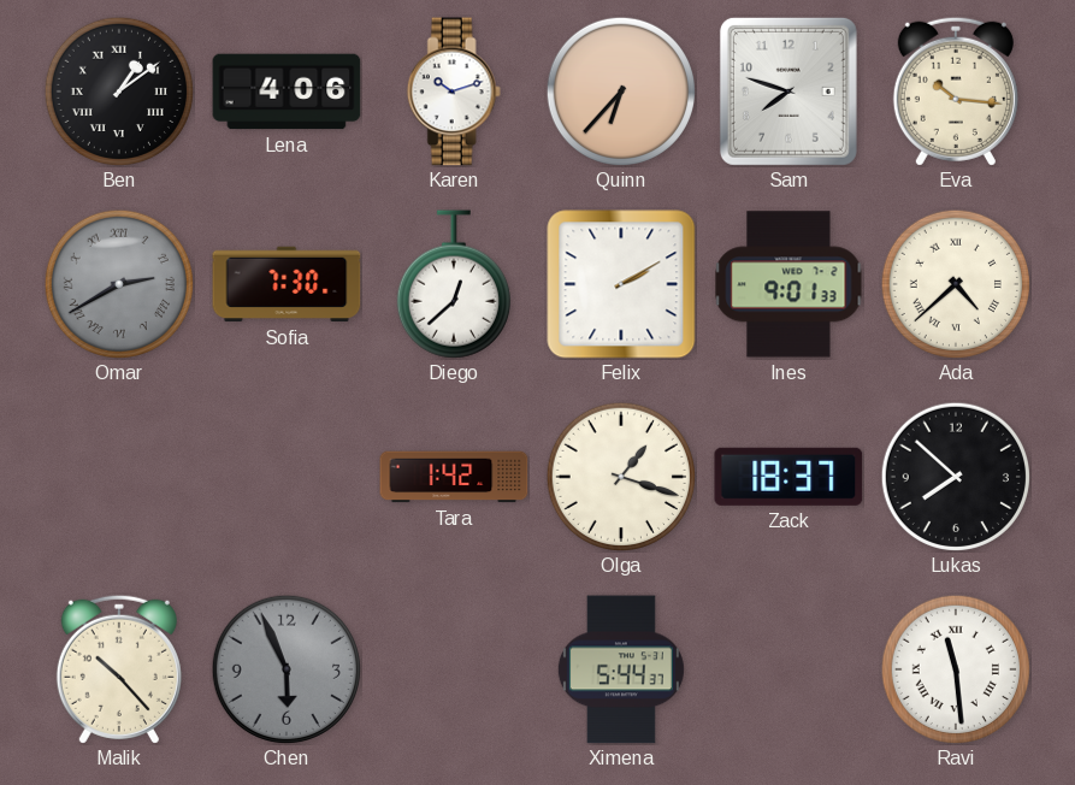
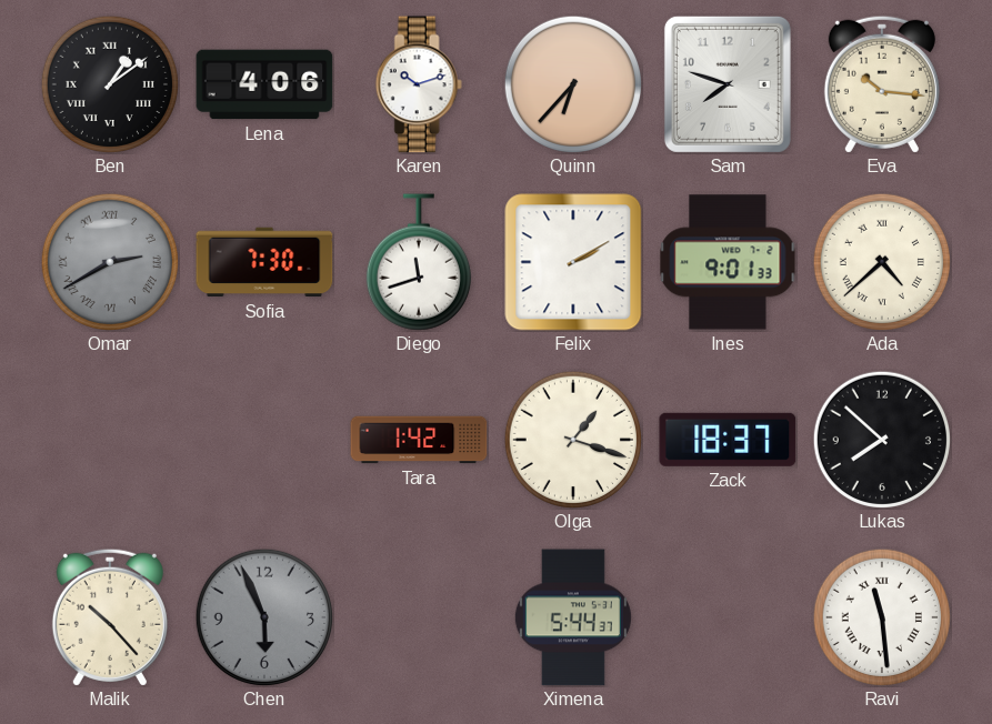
Diego: 12:38 -> 11:42
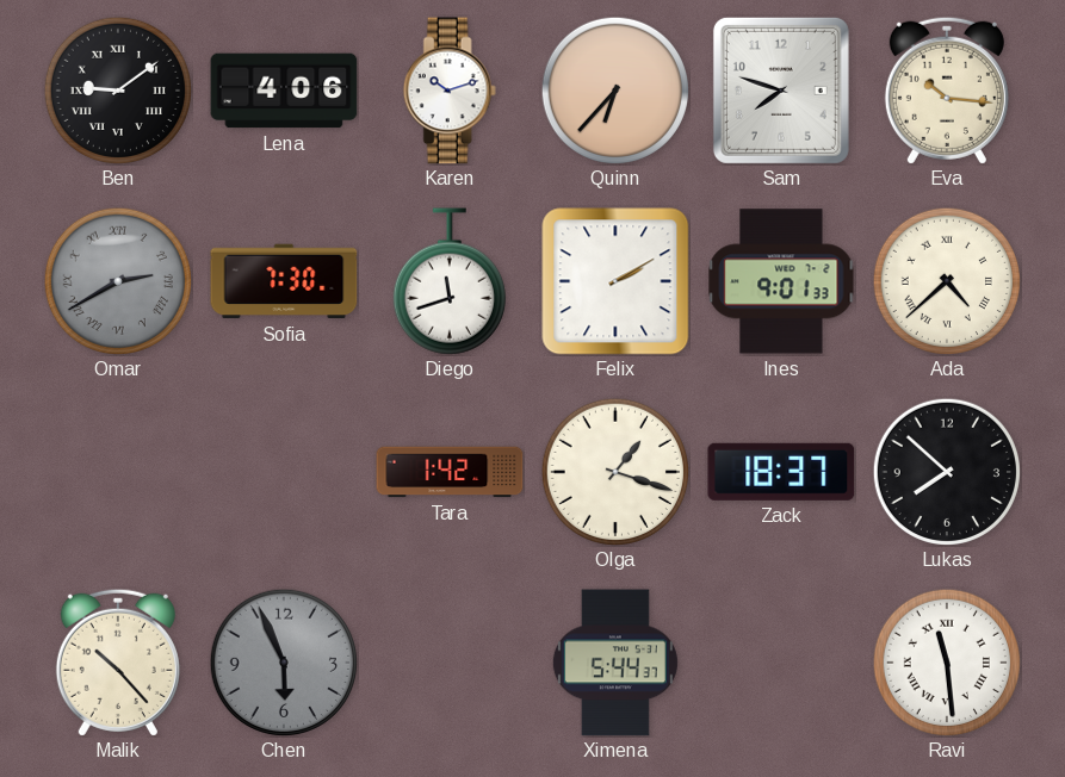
Ben: 1:09 -> 9:09
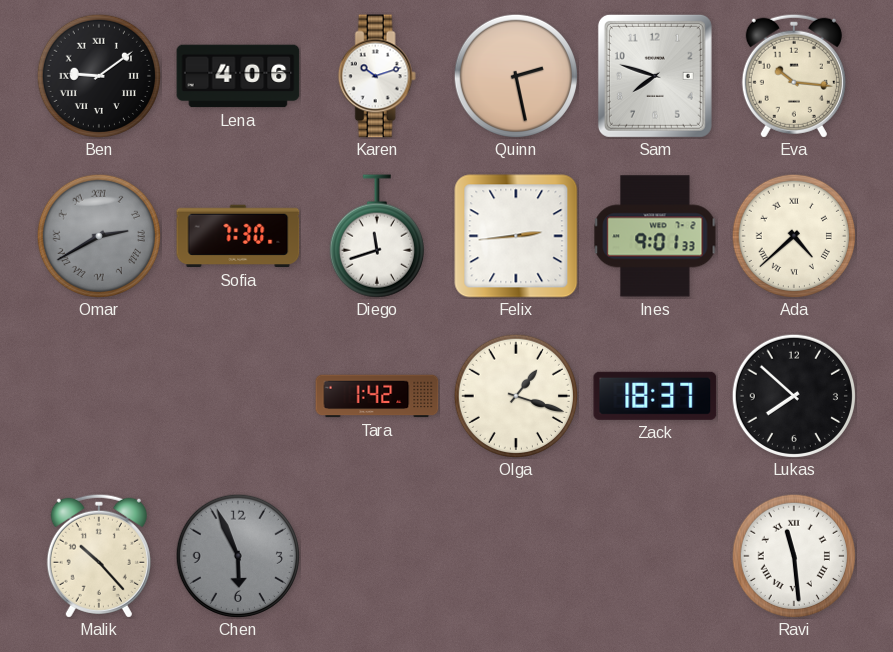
Quinn: 6:37 -> 2:28
Felix: 2:10 -> 2:44
Ximena: 5:44 -> none
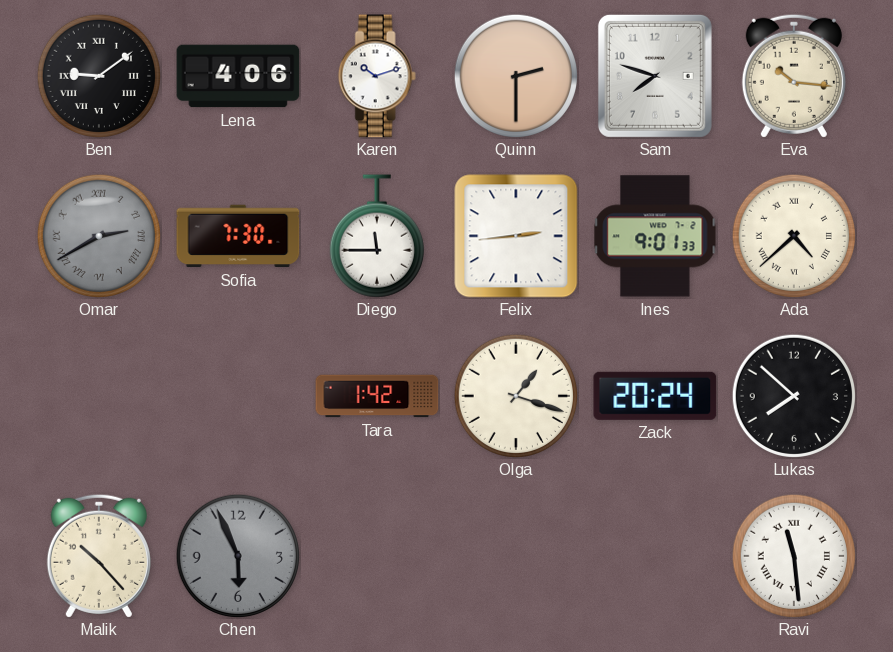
Quinn: 2:28 -> 2:30
Diego: 11:42 -> 11:45
Zack: 18:37 -> 20:24
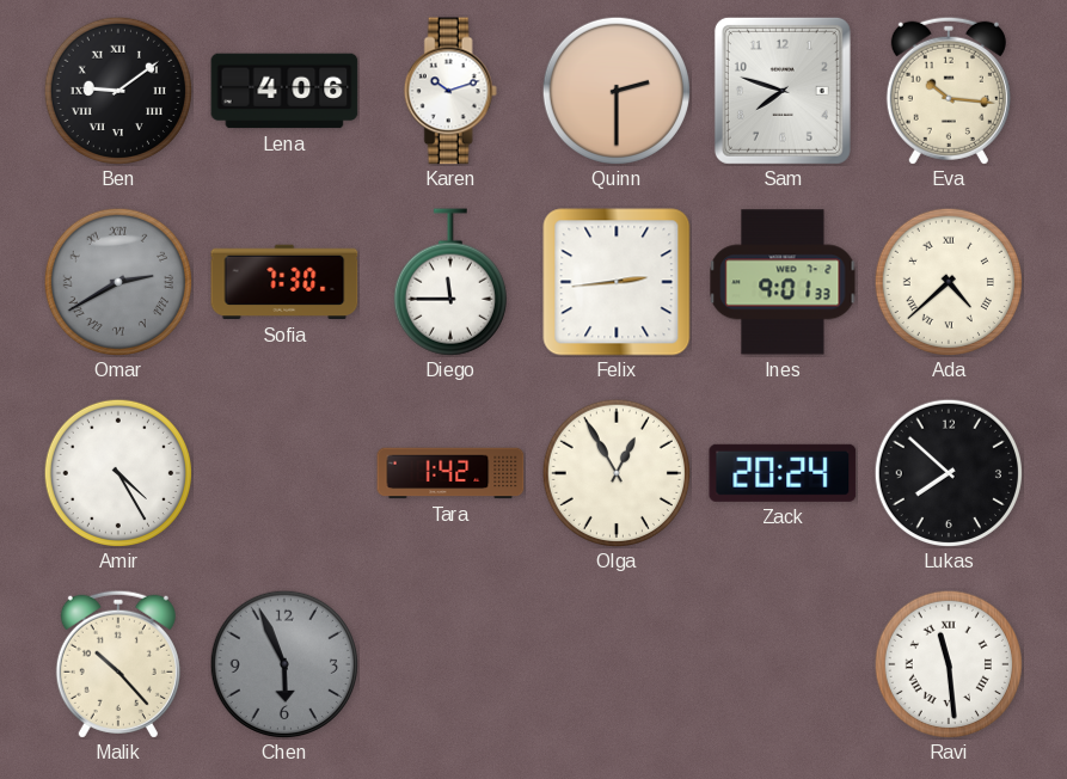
Amir: none -> 4:25
Olga: 1:18 -> 12:55
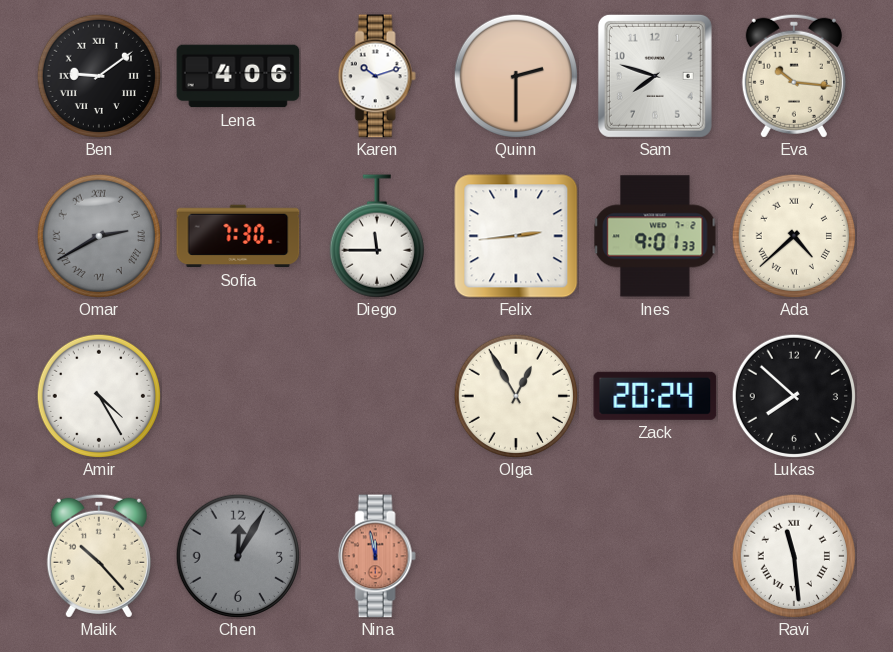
Tara: 1:42 -> none
Chen: 5:56 -> 12:05
Nina: none -> 11:58
